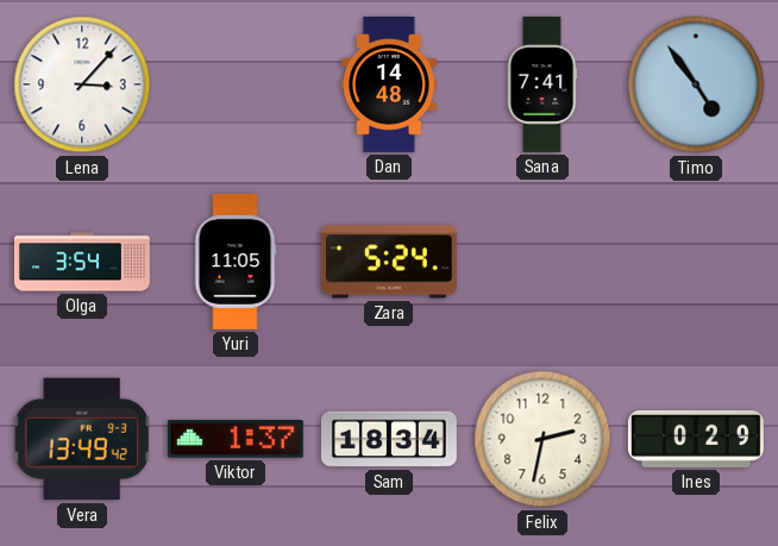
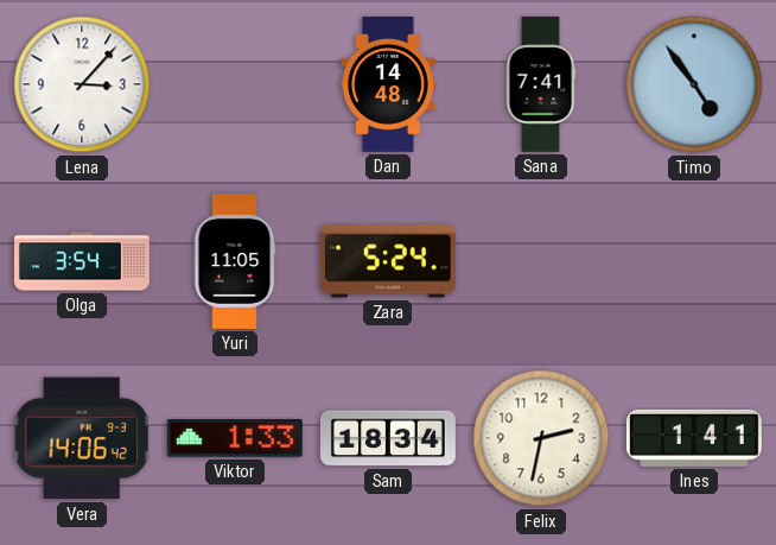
Vera: 13:49 -> 14:06
Viktor: 1:37 -> 1:33
Ines: 0:29 -> 1:41
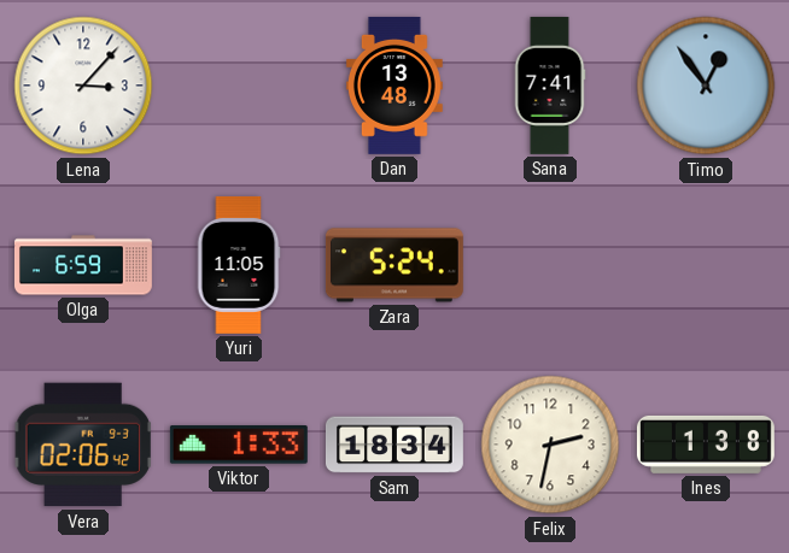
Dan: 14:48 -> 13:48
Timo: 4:54 -> 12:54
Olga: 3:54 -> 6:59
Vera: 14:06 -> 02:06
Ines: 1:41 -> 1:38
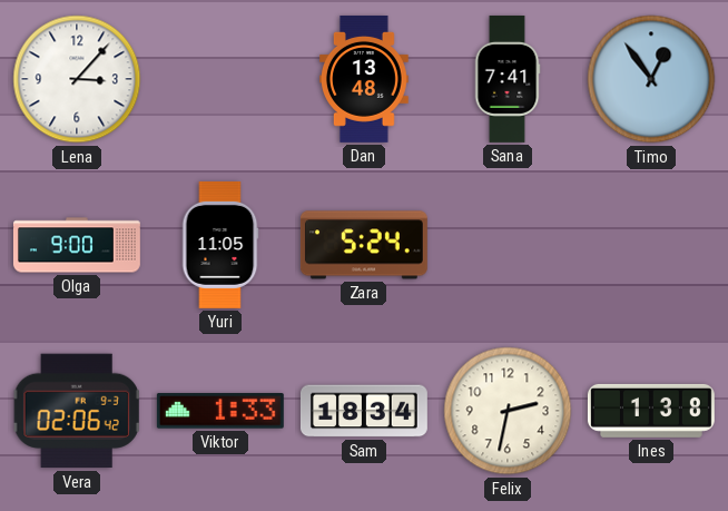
Olga: 6:59 -> 9:00
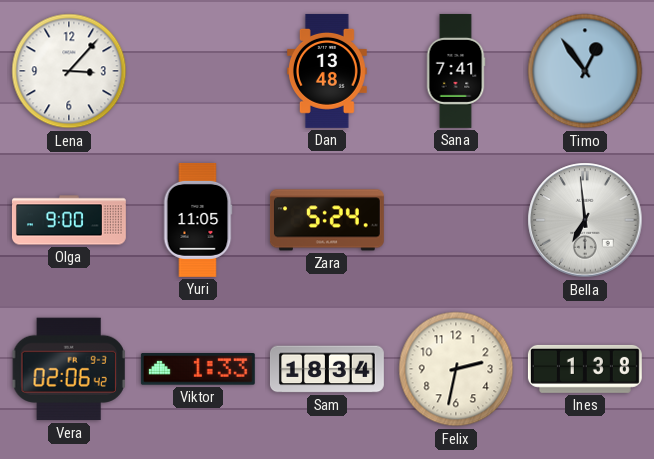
Bella: none -> 6:59
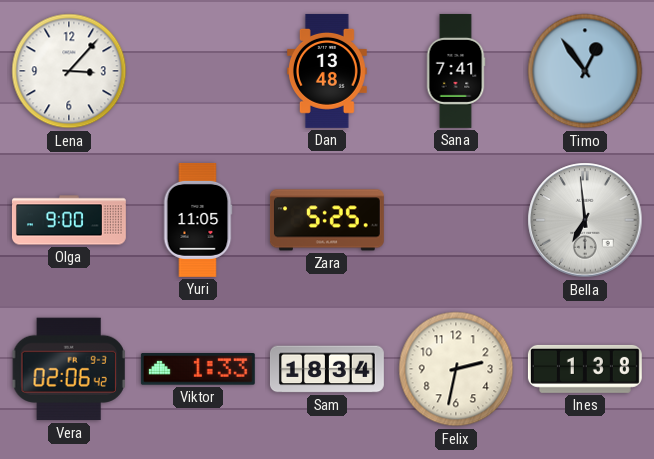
Zara: 5:24 -> 5:25
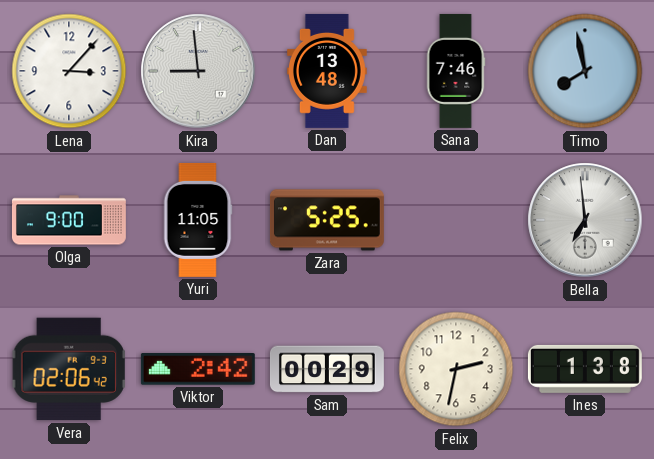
Kira: none -> 8:59
Sana: 7:41 -> 7:46
Timo: 12:54 -> 7:58
Viktor: 1:33 -> 2:42
Sam: 18:34 -> 00:29
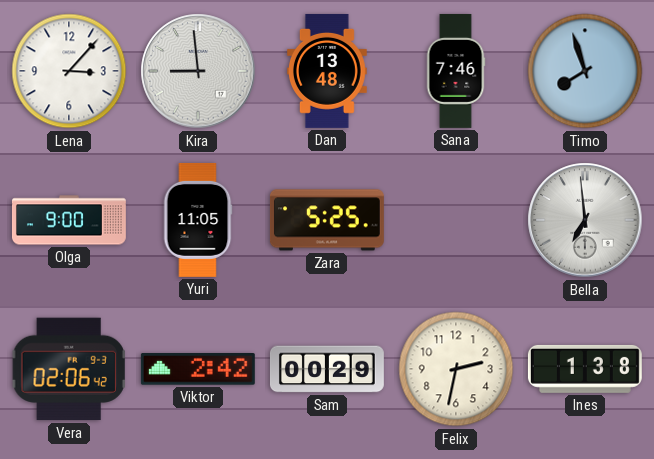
Timo: 7:58 -> 7:57
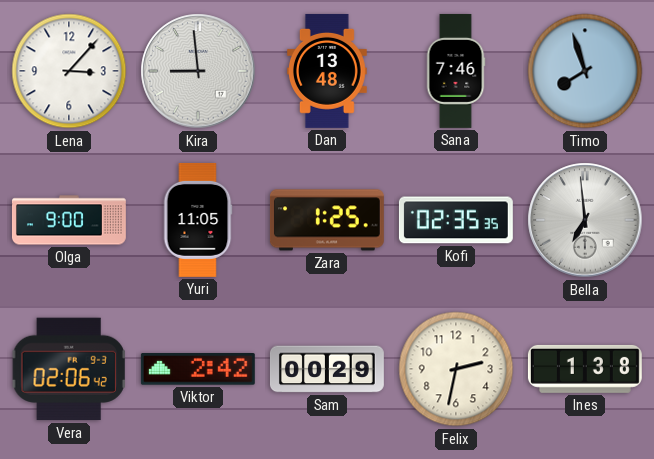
Zara: 5:25 -> 1:25
Kofi: none -> 02:35
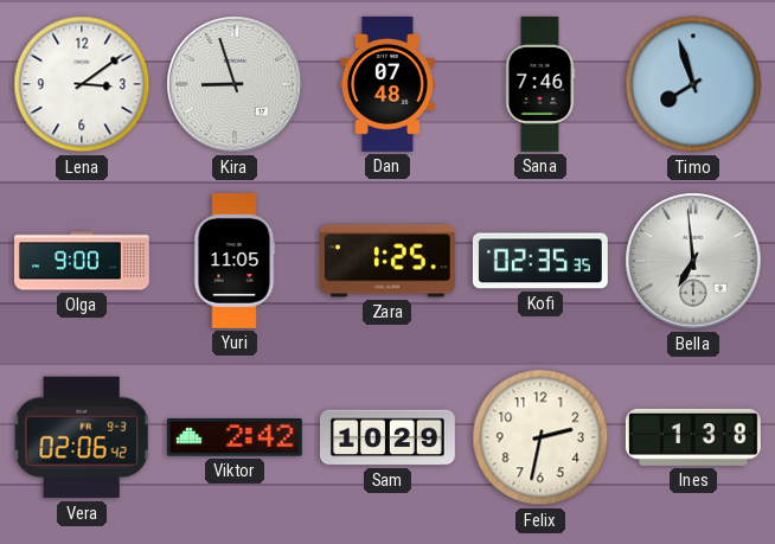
Lena: 3:07 -> 3:09
Kira: 8:59 -> 8:57
Dan: 13:48 -> 07:48
Sam: 00:29 -> 10:29
